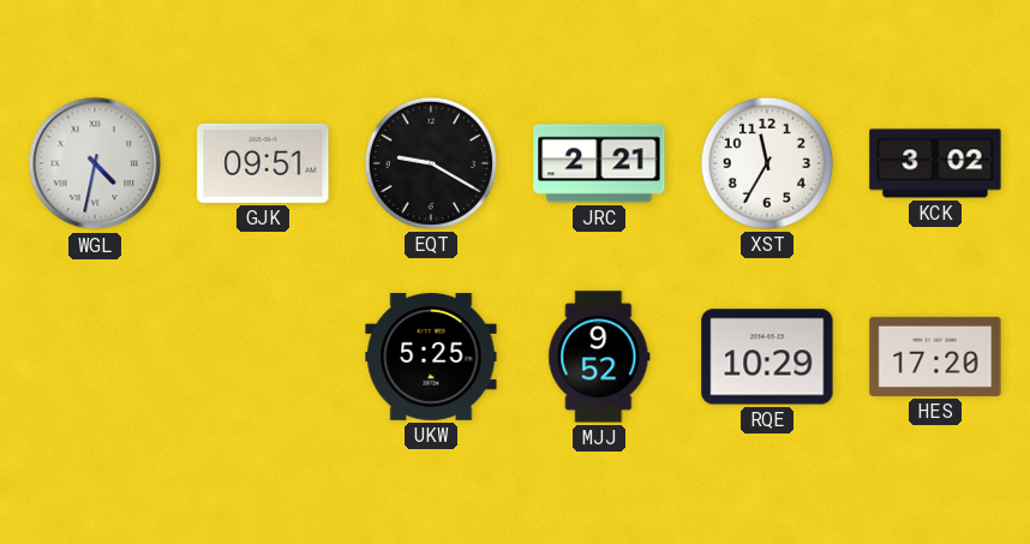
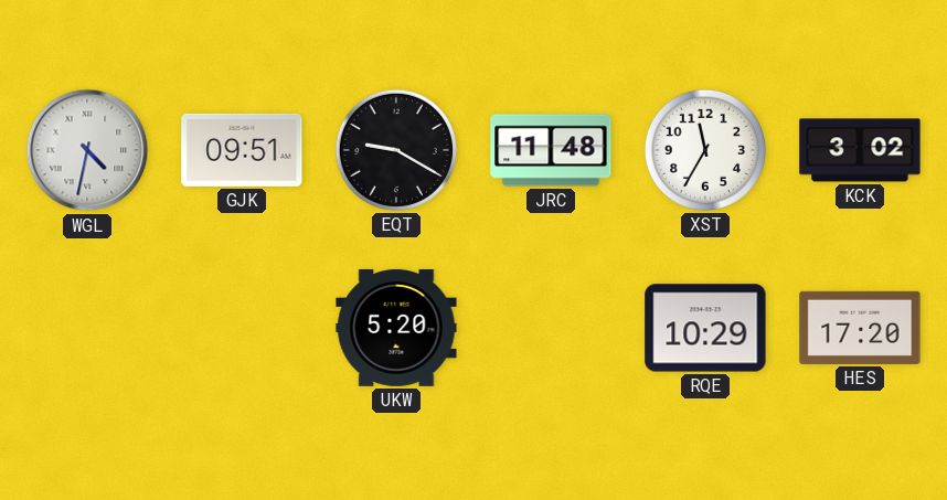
JRC: 2:21 -> 11:48
UKW: 5:25 -> 5:20
MJJ: 9:52 -> none
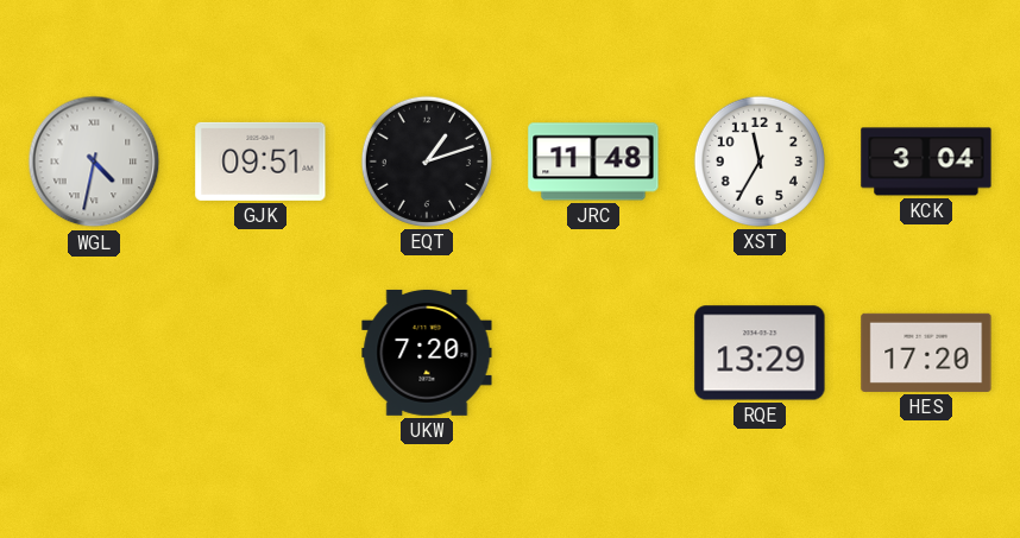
EQT: 9:20 -> 1:12
KCK: 3:02 -> 3:04
UKW: 5:20 -> 7:20
RQE: 10:29 -> 13:29
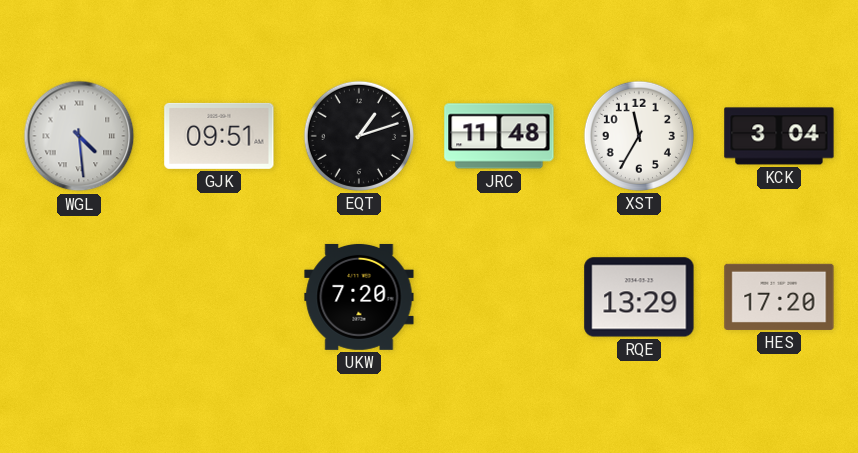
WGL: 4:32 -> 4:29
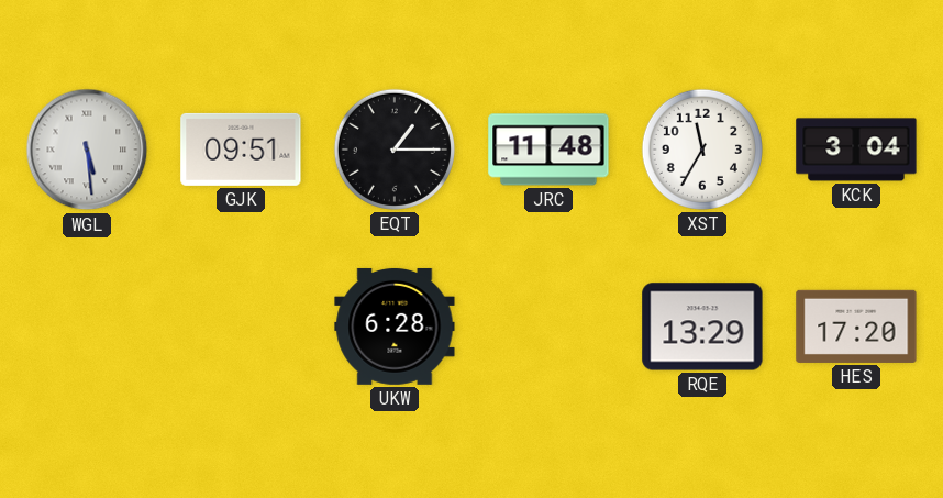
WGL: 4:29 -> 5:29
EQT: 1:12 -> 1:15
UKW: 7:20 -> 6:28
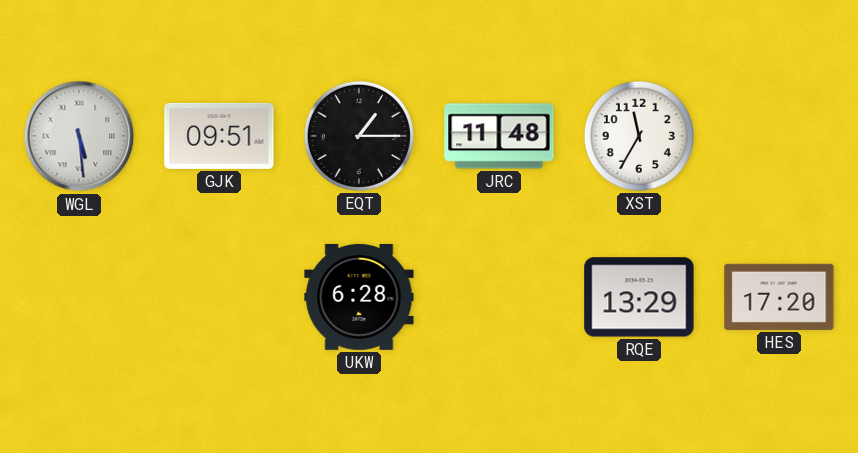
KCK: 3:04 -> none
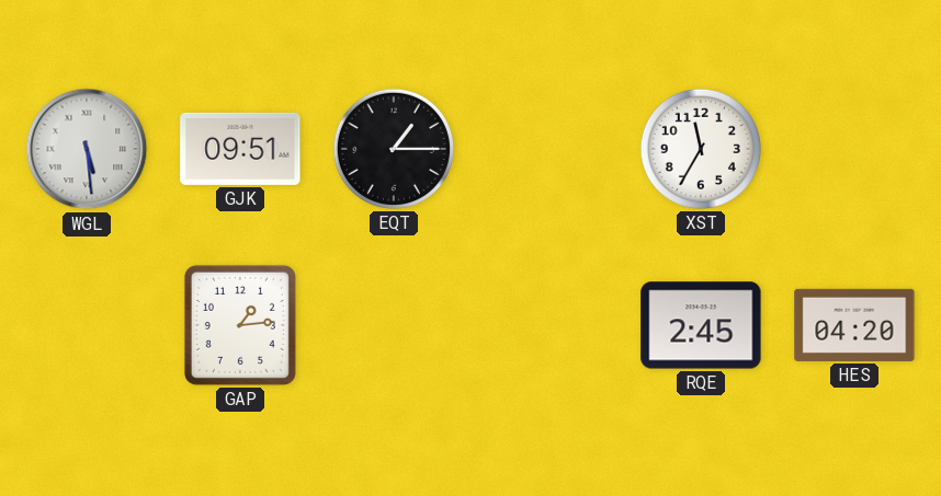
JRC: 11:48 -> none
GAP: none -> 1:14
UKW: 6:28 -> none
RQE: 13:29 -> 2:45
HES: 17:20 -> 04:20
